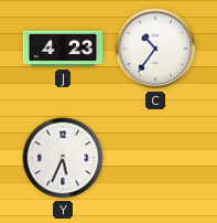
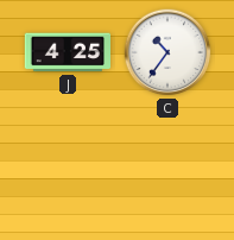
J: 4:23 -> 4:25
Y: 5:34 -> none
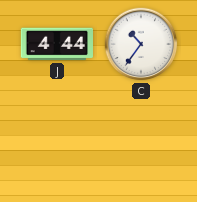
J: 4:25 -> 4:44
